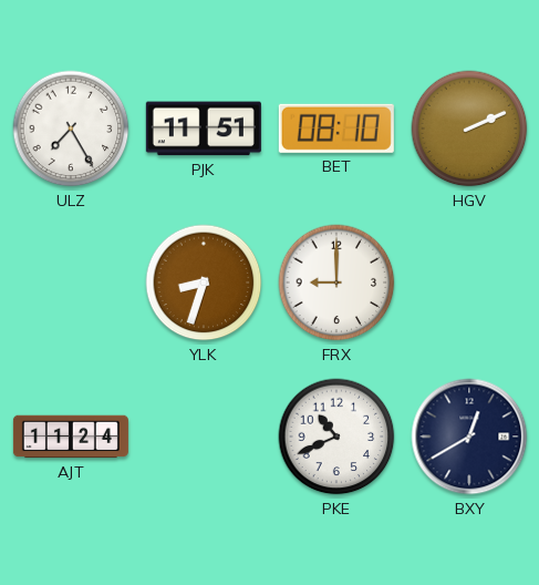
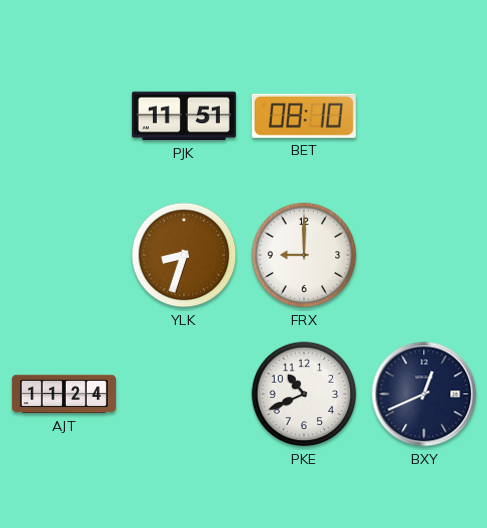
ULZ: 7:25 -> none
HGV: 2:11 -> none
BXY: 12:40 -> 12:41
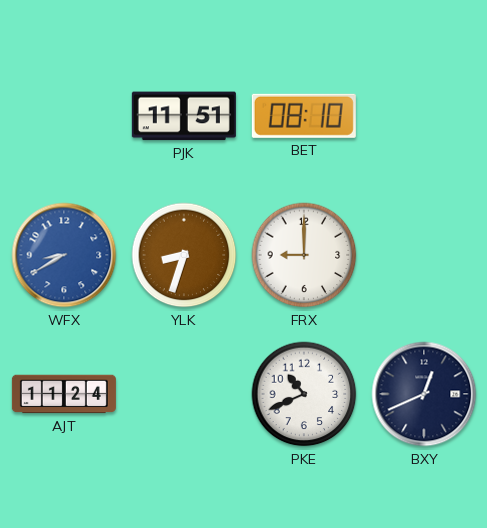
WFX: none -> 8:40
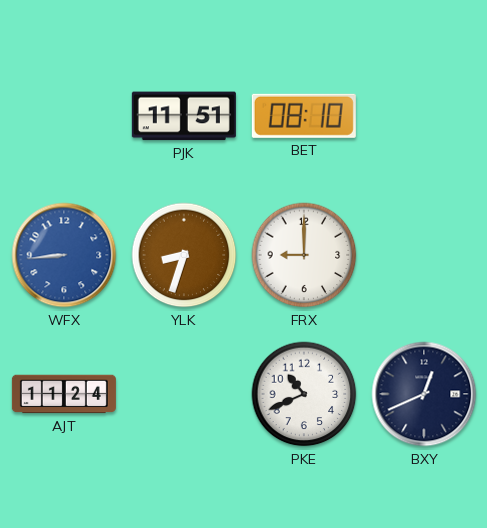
WFX: 8:40 -> 8:44
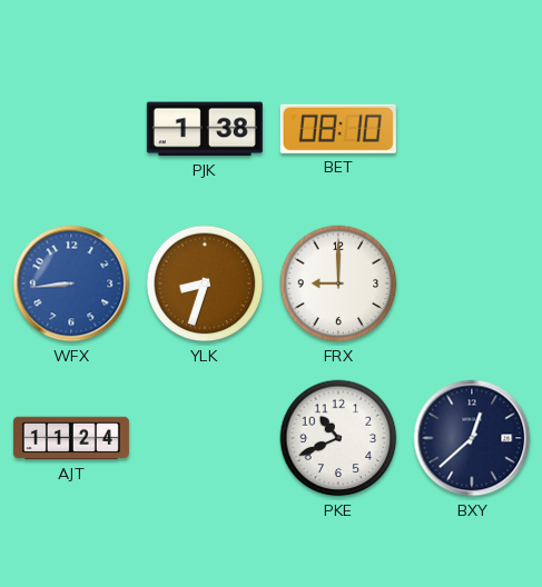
PJK: 11:51 -> 1:38
BXY: 12:41 -> 12:38
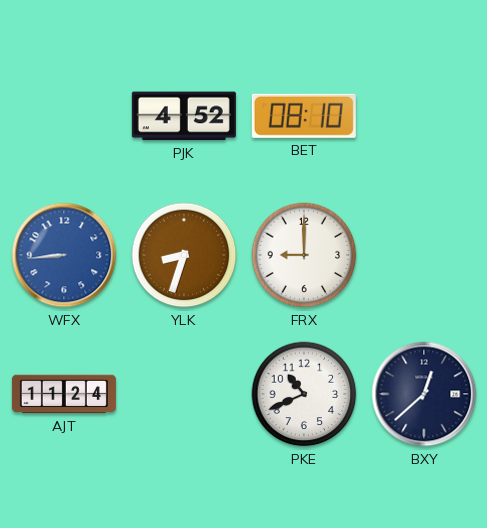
PJK: 1:38 -> 4:52
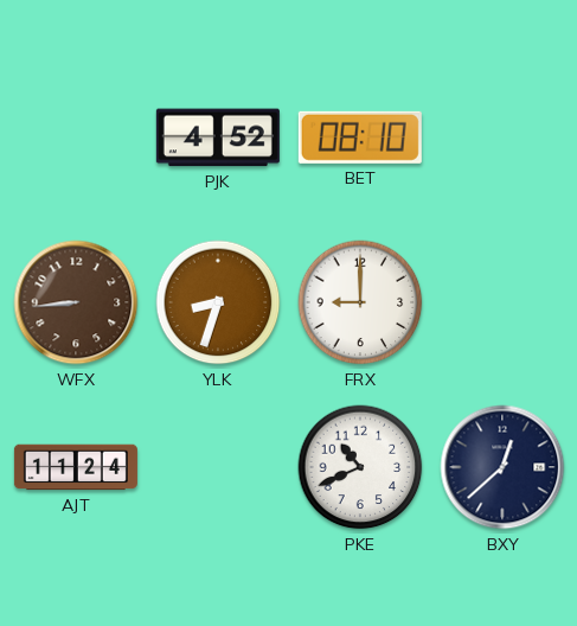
WFX dial: blue -> brown
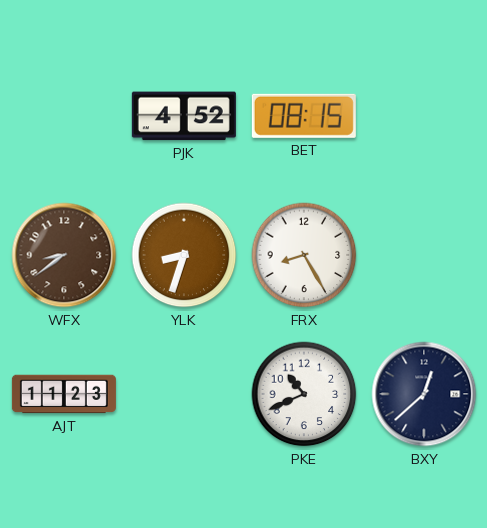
BET: 08:10 -> 08:15
WFX: 8:44 -> 8:39
FRX: 9:00 -> 8:25
AJT: 11:24 -> 11:23
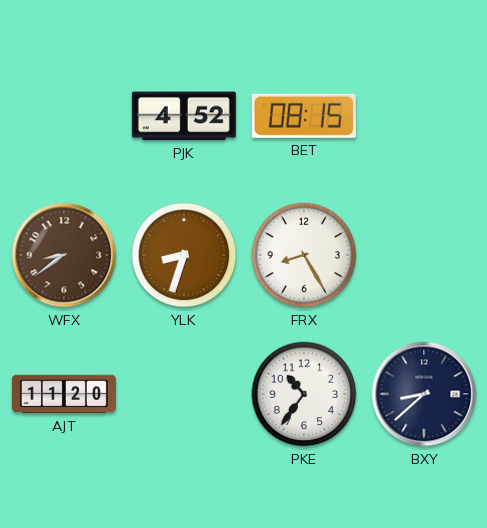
AJT: 11:23 -> 11:20
PKE: 10:41 -> 10:36
BXY: 12:38 -> 8:38
